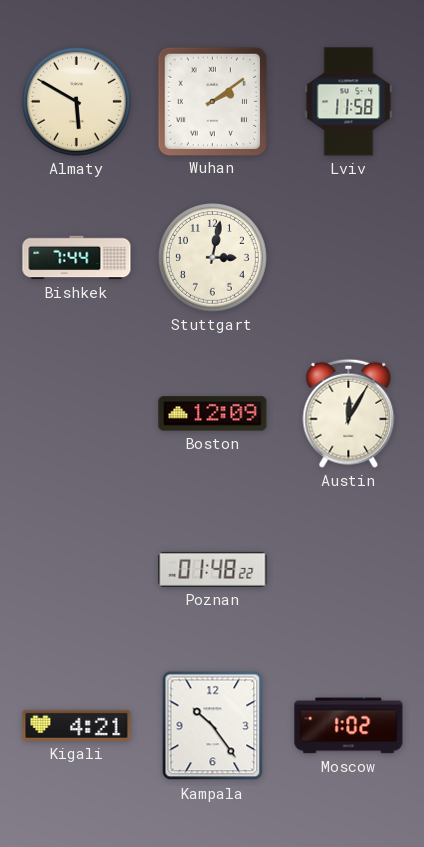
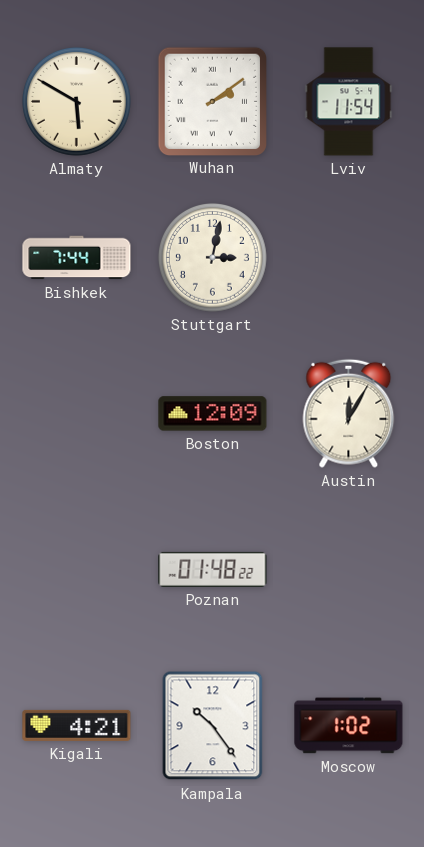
Lviv: 11:58 -> 11:54
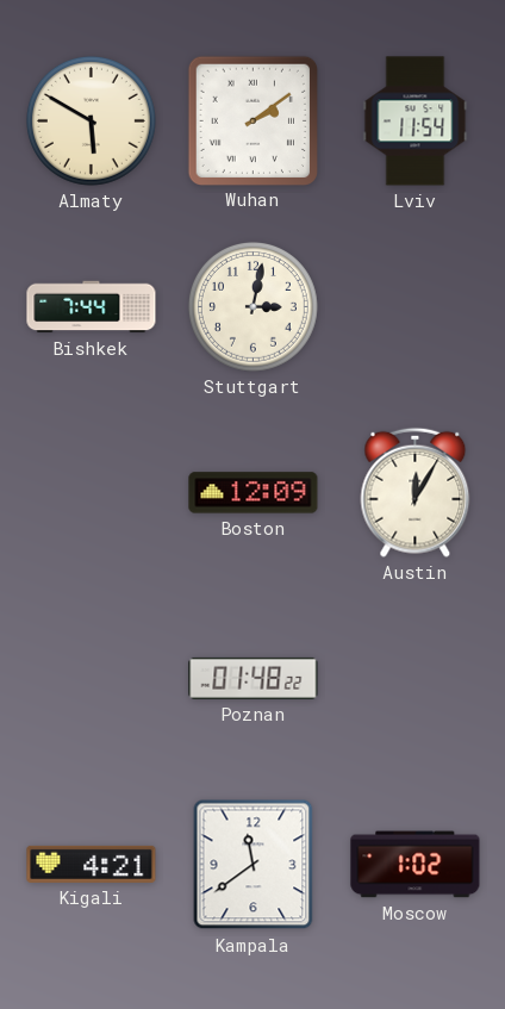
Kampala: 10:24 -> 11:39
